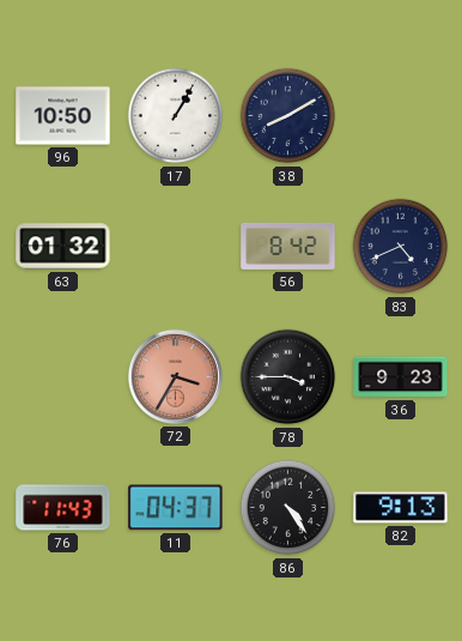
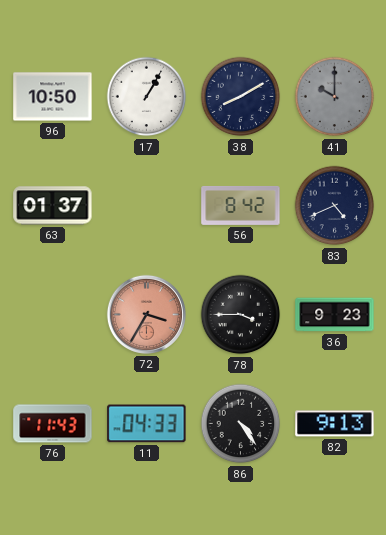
41: none -> 10:00
63: 01:32 -> 01:37
11: 04:37 -> 04:33
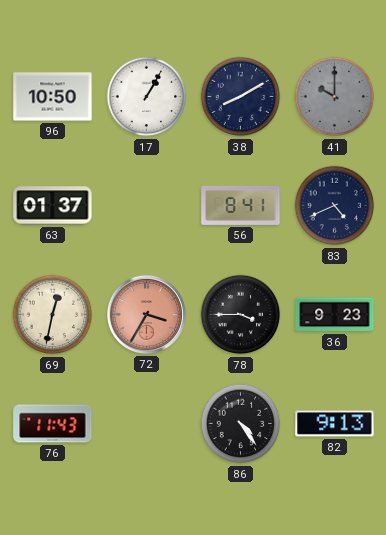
56: 8:42 -> 8:41
69: none -> 12:32
11: 04:33 -> none
